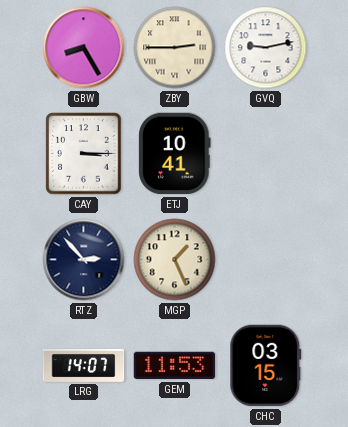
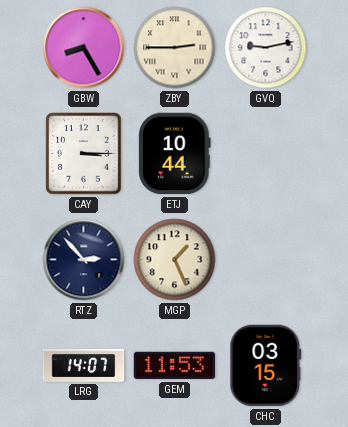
ETJ: 10:41 -> 10:44
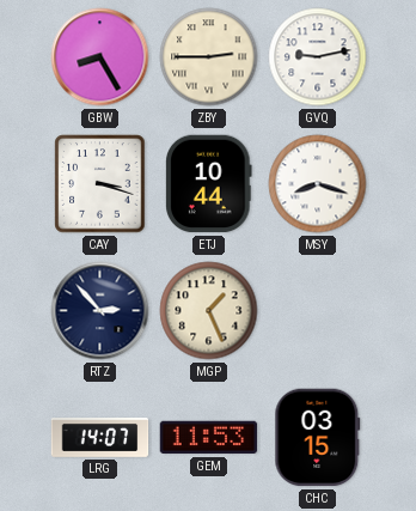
CAY: 3:15 -> 3:18
MSY: none -> 8:18
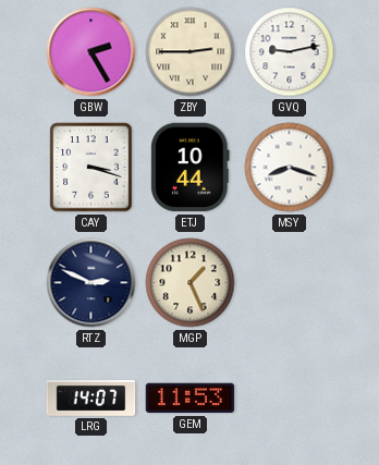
GBW: 8:25 -> 2:25
RTZ: 2:53 -> 2:49
CHC: 03:15 -> none
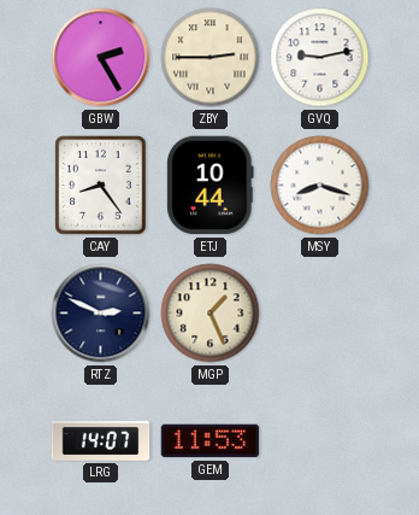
CAY: 3:18 -> 8:24
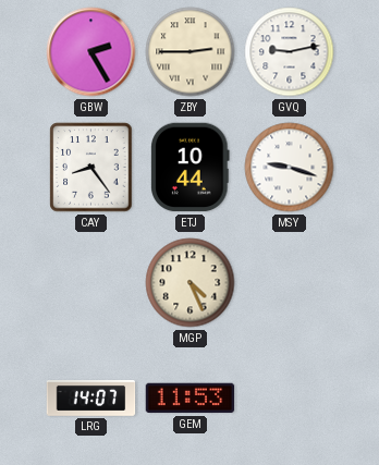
MSY: 8:18 -> 9:18
RTZ: 2:49 -> none
MGP: 1:26 -> 4:26
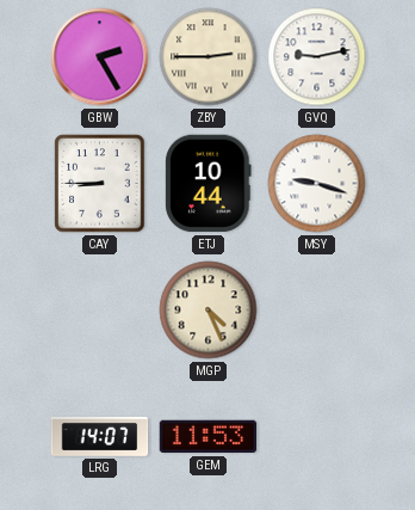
CAY: 8:24 -> 8:45
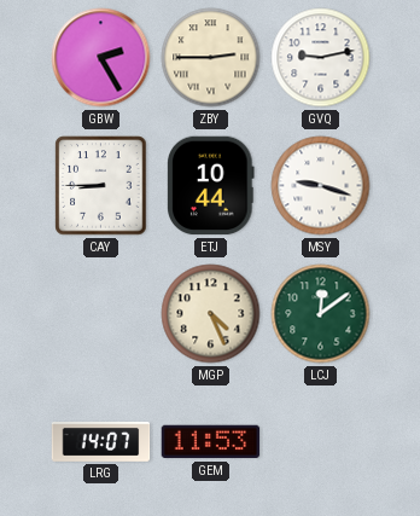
LCJ: none -> 12:09
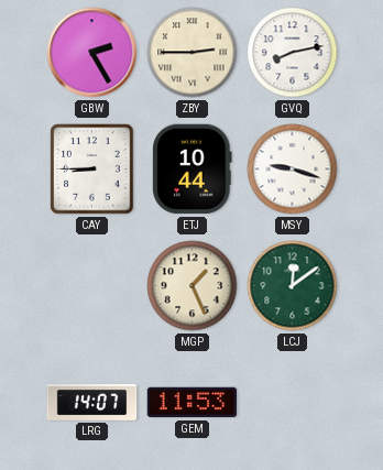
GVQ: 9:13 -> 8:13
MGP: 4:26 -> 1:26
